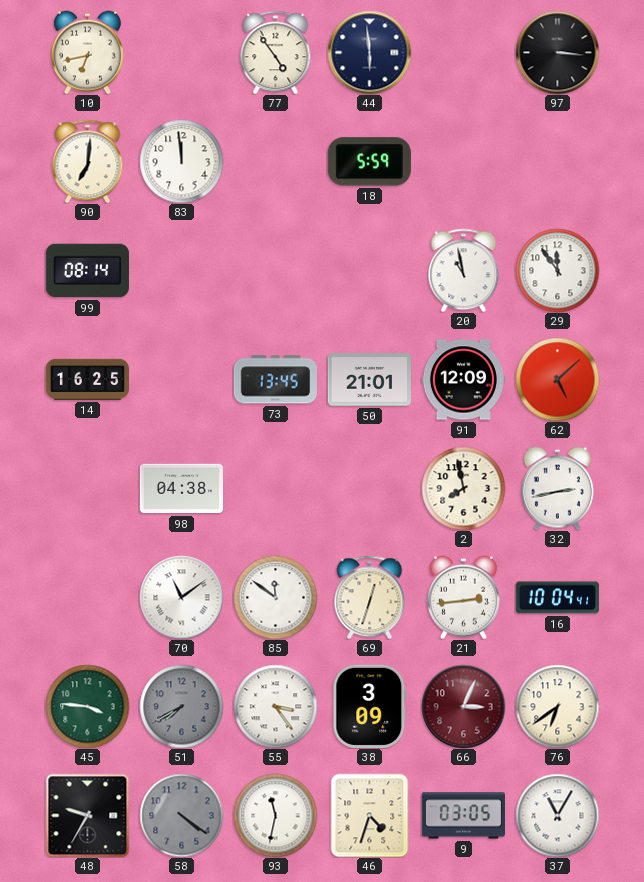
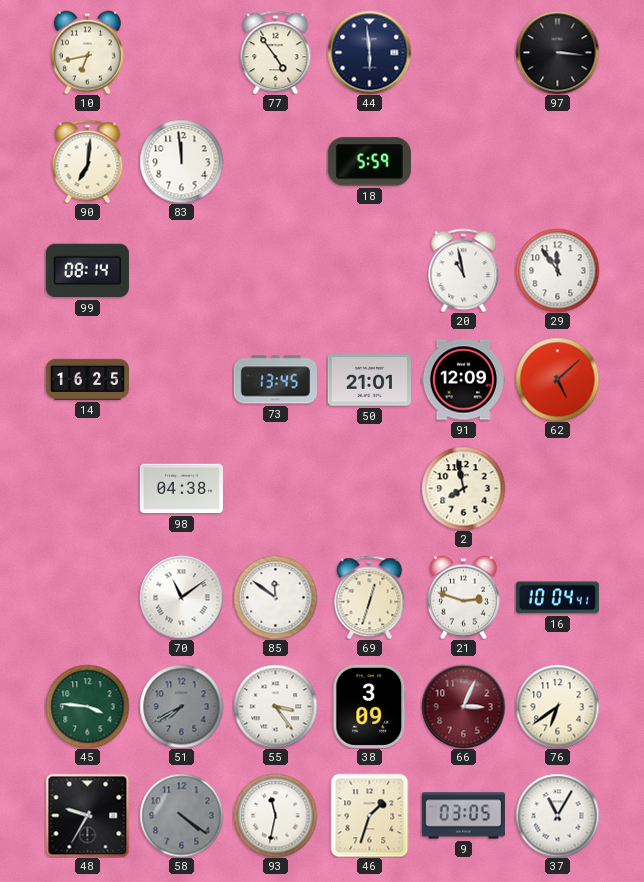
32: 2:43 -> none
21: 2:44 -> 2:48
46: 4:33 -> 1:33
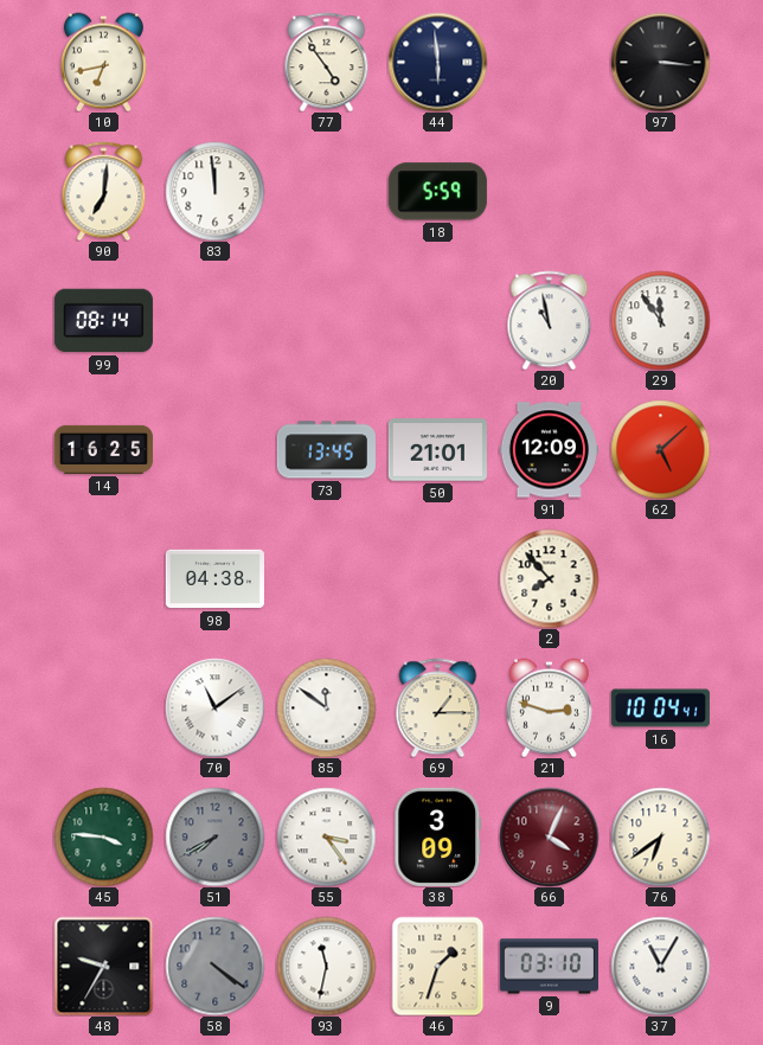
2: 7:58 -> 7:53
69: 12:33 -> 1:15
66: 3:04 -> 4:04
9: 03:05 -> 03:10
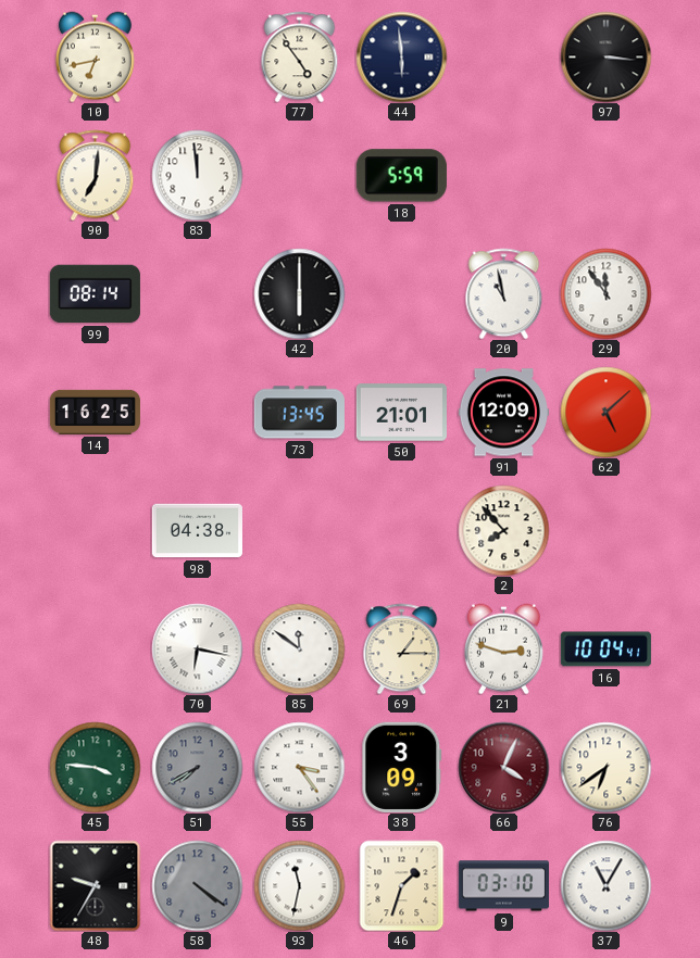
42: none -> 6:00
70: 11:09 -> 6:17
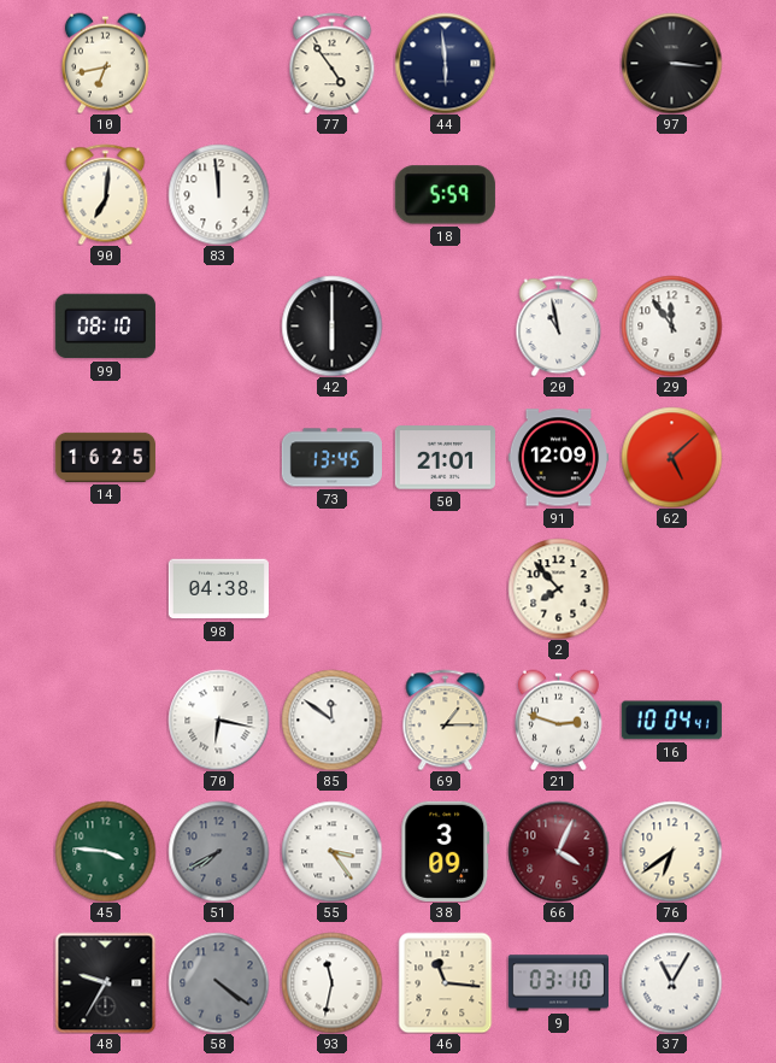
99: 08:14 -> 08:10
46: 1:33 -> 11:16
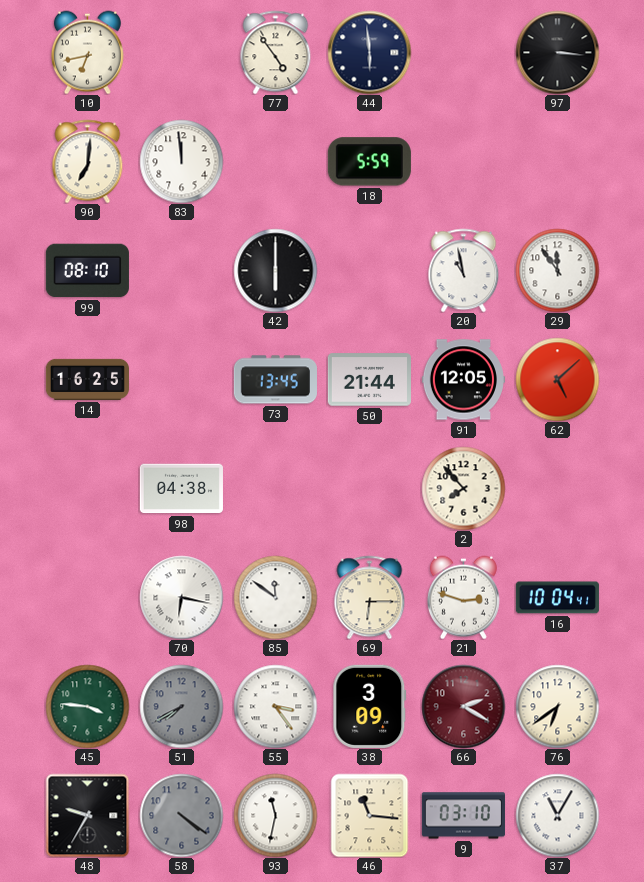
50: 21:01 -> 21:44
91: 12:09 -> 12:05
69: 1:15 -> 6:15
66: 4:04 -> 2:20
